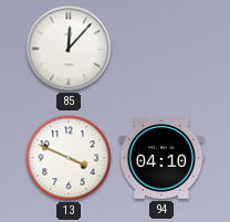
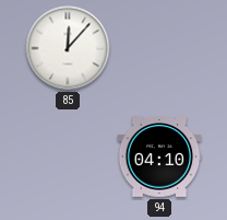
13: 3:49 -> none
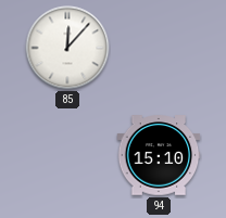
94: 04:10 -> 15:10
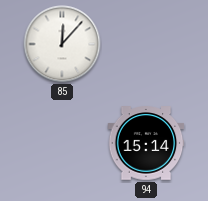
94: 15:10 -> 15:14
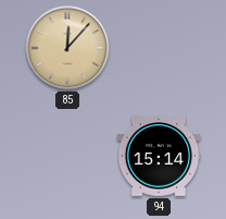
85 dial: white -> champagne
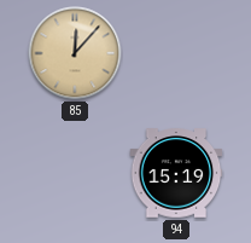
94: 15:14 -> 15:19
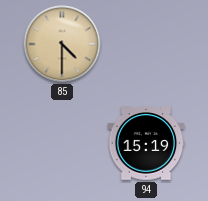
85: 12:07 -> 4:30
